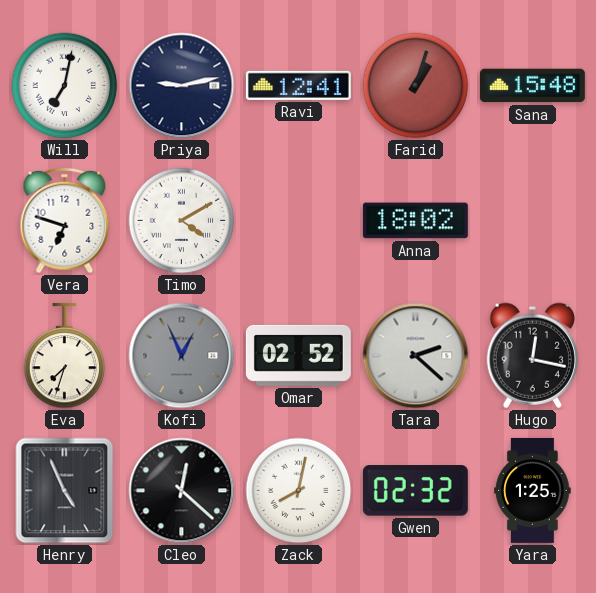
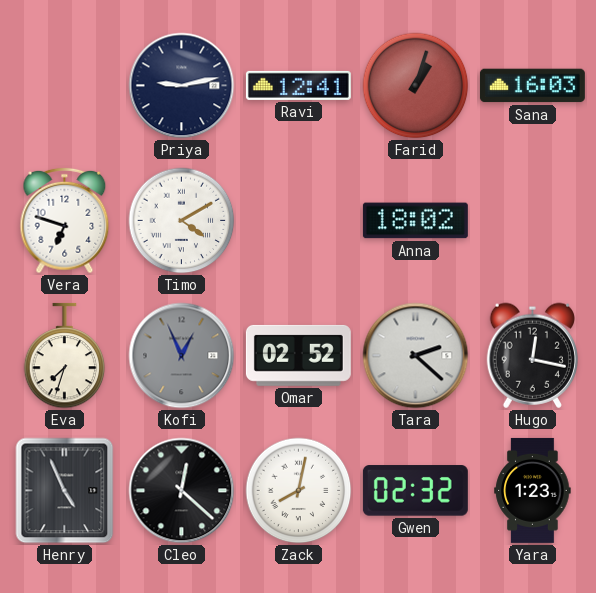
Will: 7:02 -> none
Sana: 15:48 -> 16:03
Yara: 1:25 -> 1:23
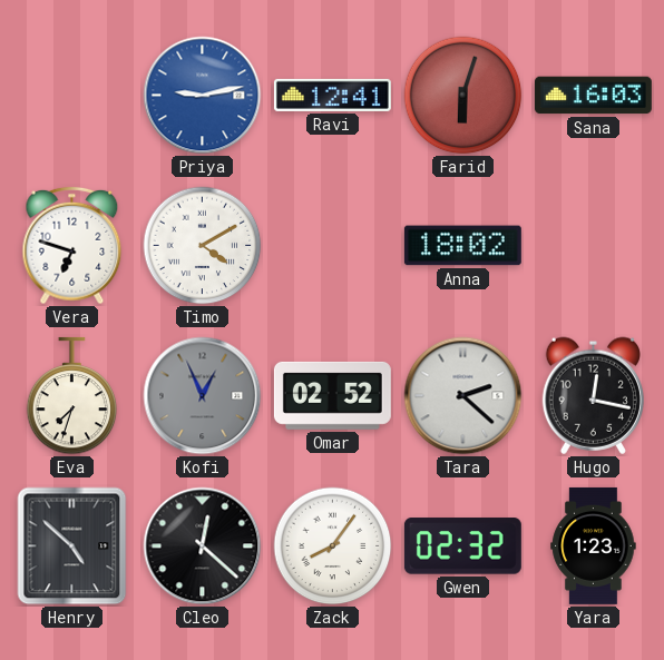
Priya dial: navy -> blue
Farid: 1:03 -> 6:03
Henry: 4:56 -> 4:52
Zack: 8:02 -> 8:06
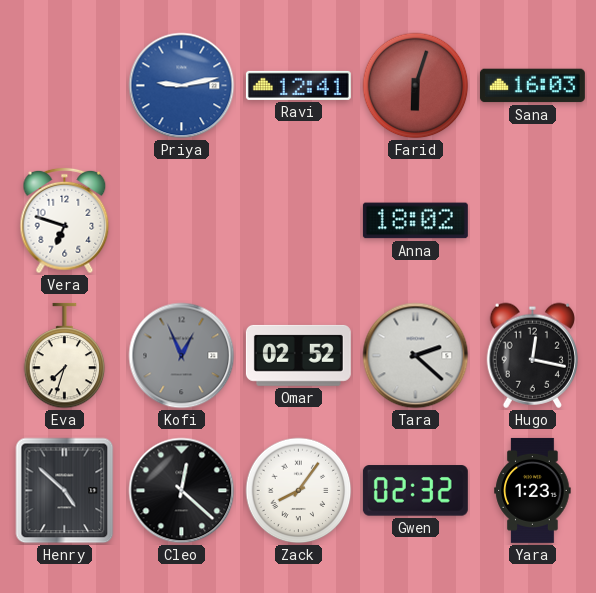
Timo: 4:10 -> none
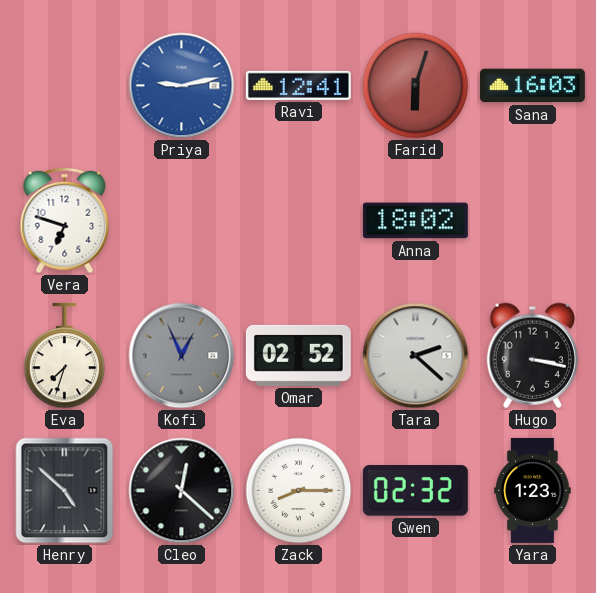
Hugo: 12:17 -> 3:17
Zack: 8:06 -> 8:15
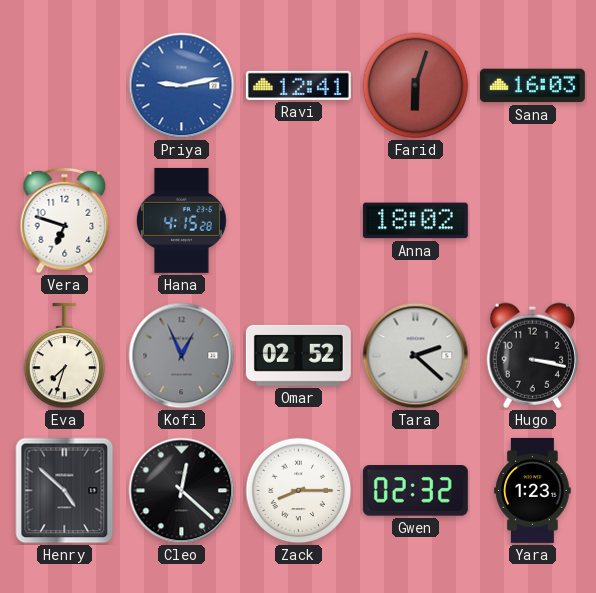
Hana: none -> 4:15
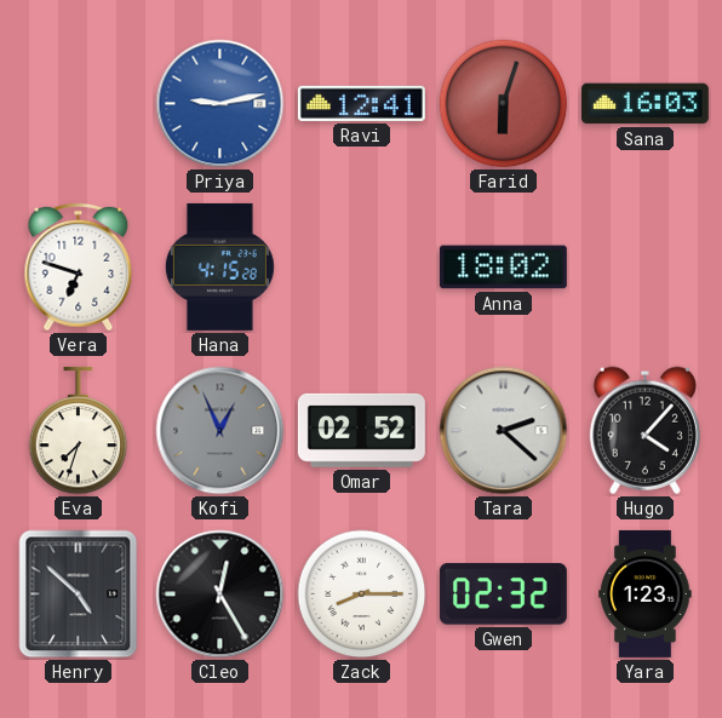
Hugo: 3:17 -> 4:07
Cleo: 12:22 -> 12:25
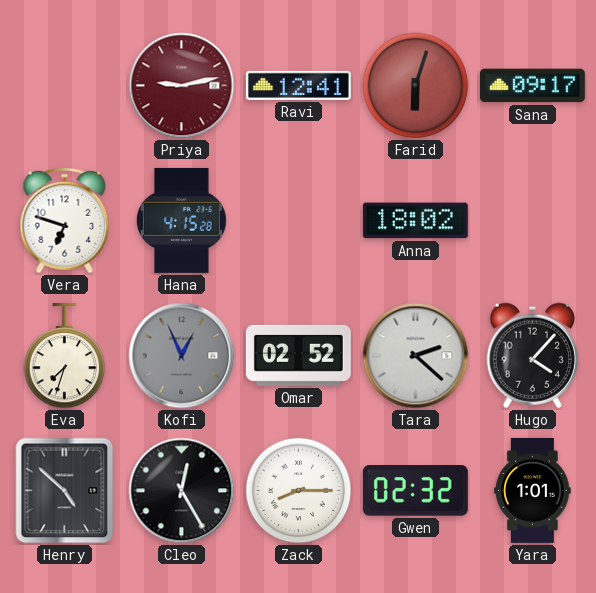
Priya dial: blue -> burgundy
Sana: 16:03 -> 09:17
Yara: 1:23 -> 1:01
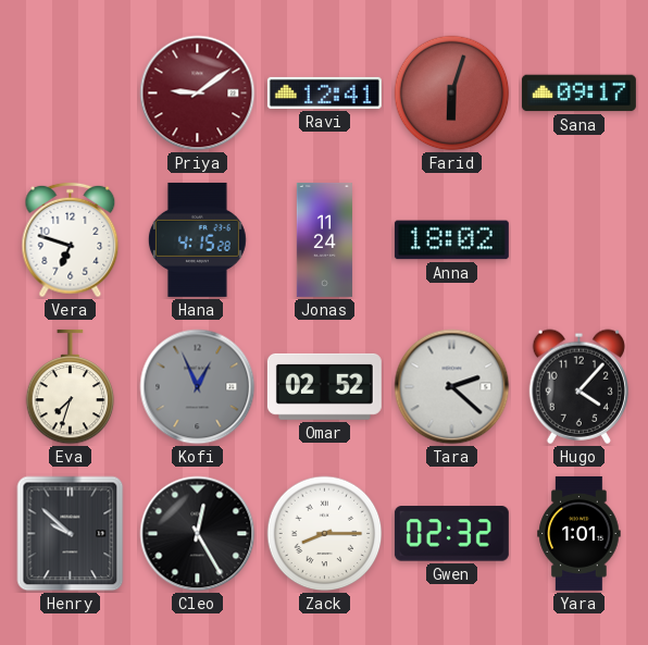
Priya: 9:13 -> 9:09
Jonas: none -> 11:24
Henry: 4:52 -> 9:52
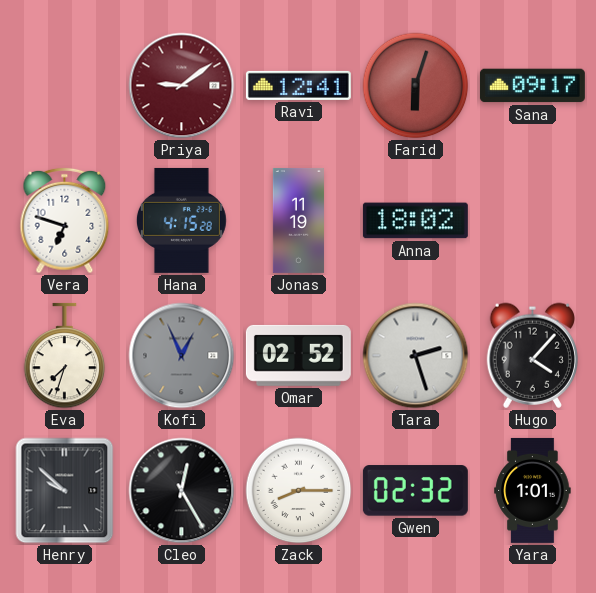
Jonas: 11:24 -> 11:19
Tara: 2:22 -> 2:27
